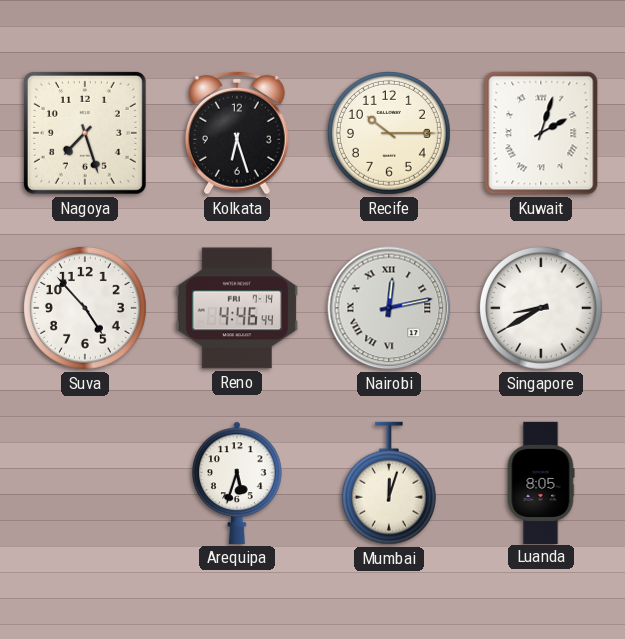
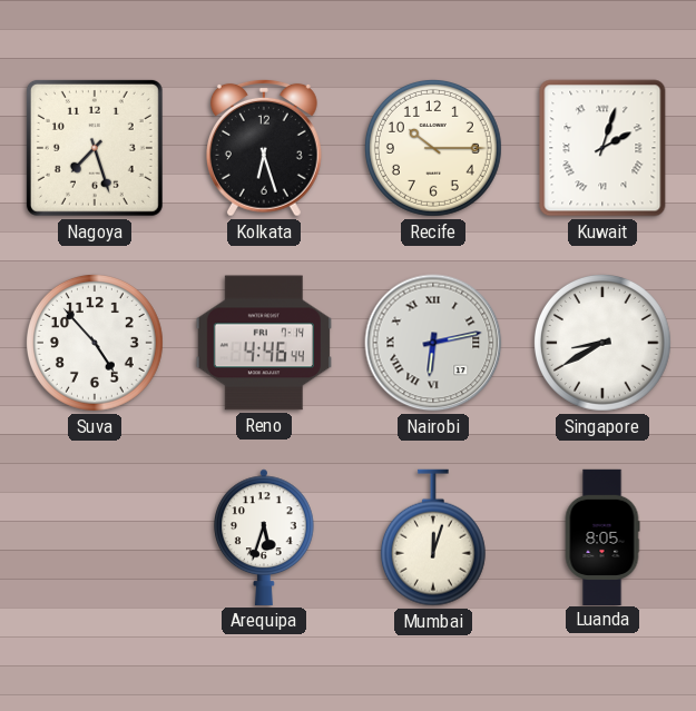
Nairobi: 12:13 -> 6:13
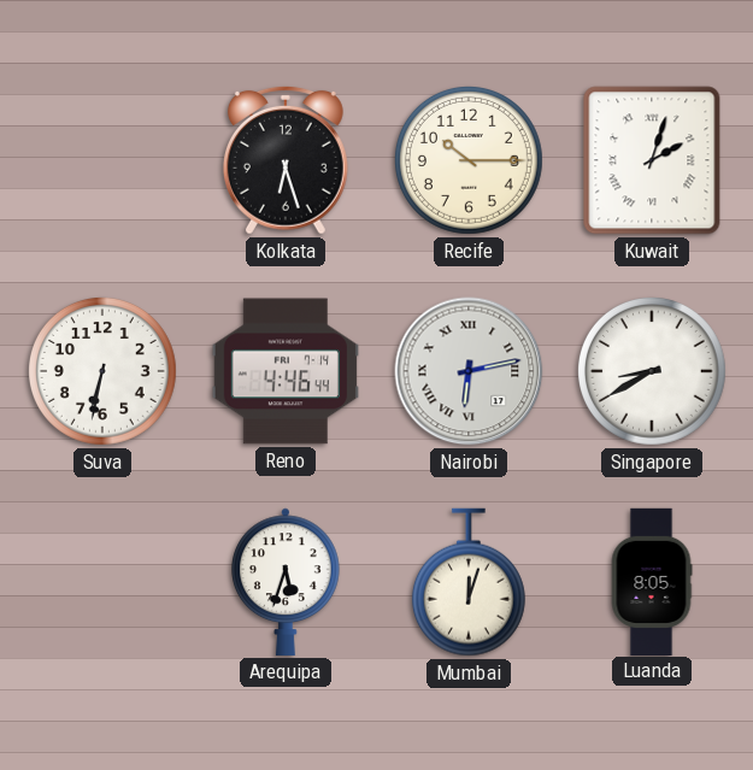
Nagoya: 7:27 -> none
Suva: 4:53 -> 6:32
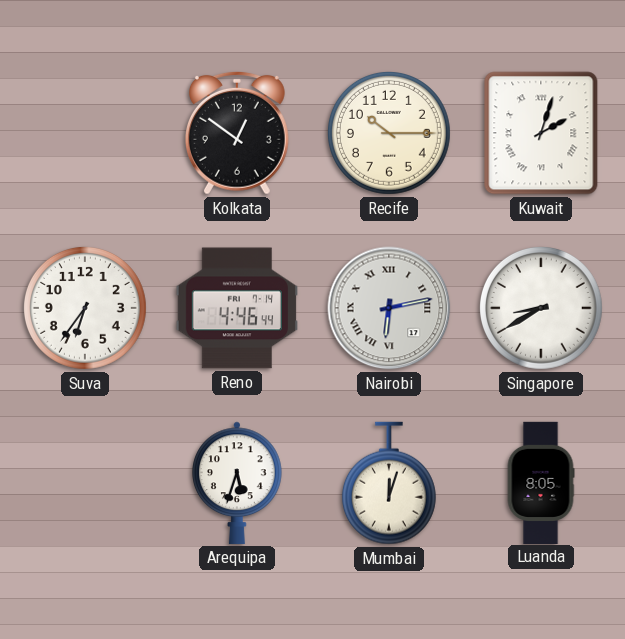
Kolkata: 6:27 -> 12:51
Suva: 6:32 -> 6:36
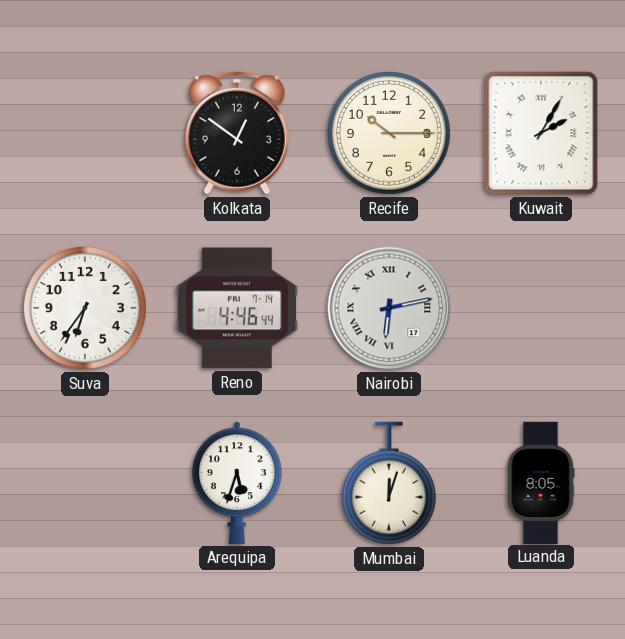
Kuwait: 2:03 -> 2:05
Singapore: 8:40 -> none
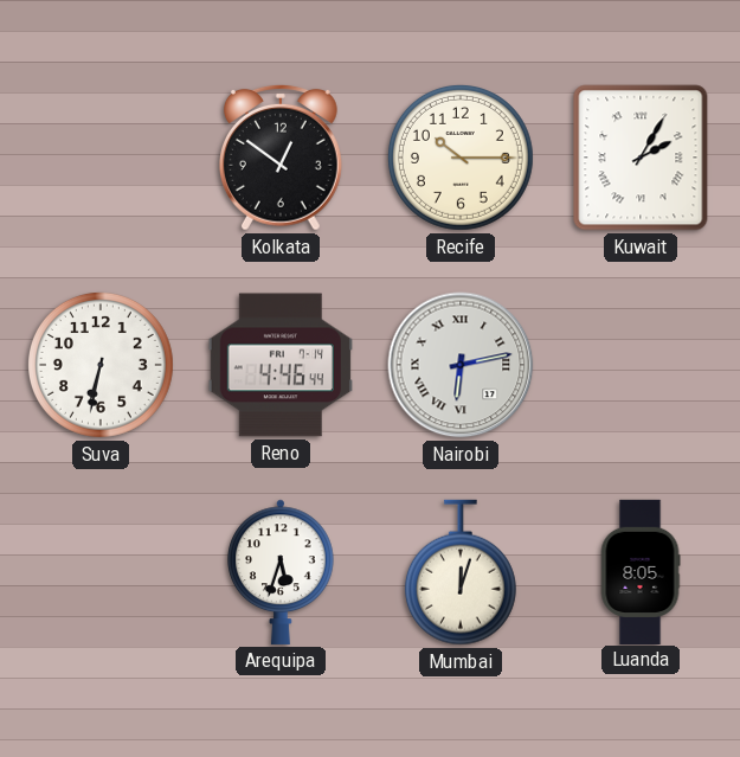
Suva: 6:36 -> 6:32
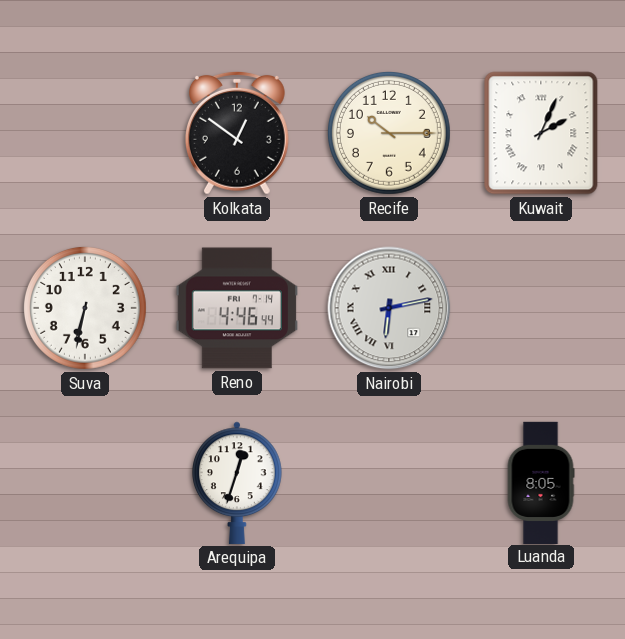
Kuwait: 2:05 -> 2:04
Arequipa: 5:33 -> 12:33
Mumbai: 12:03 -> none
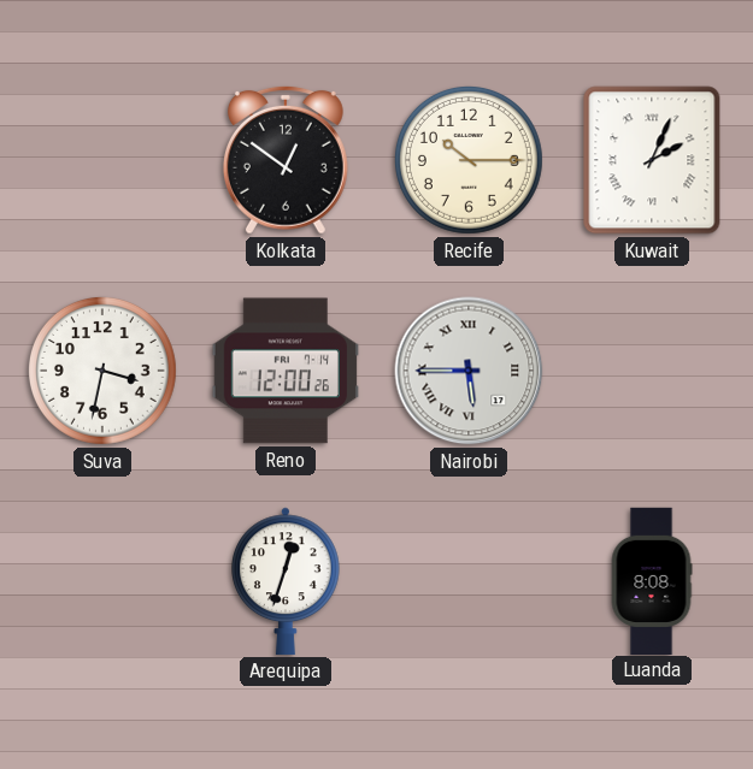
Suva: 6:32 -> 3:32
Reno: 4:46 -> 12:00
Nairobi: 6:13 -> 5:45
Luanda: 8:05 -> 8:08
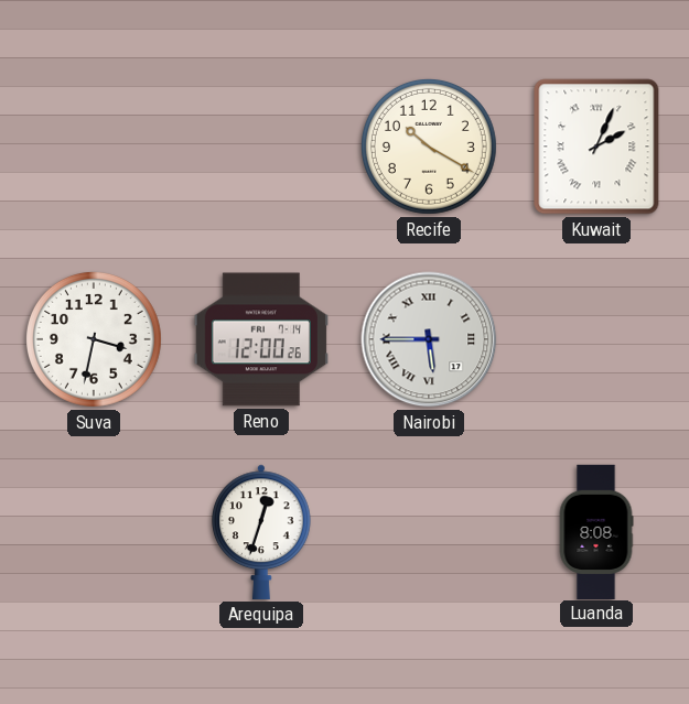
Kolkata: 12:51 -> none
Recife: 10:15 -> 10:20
